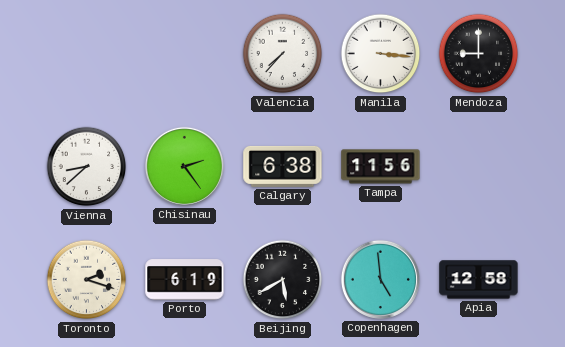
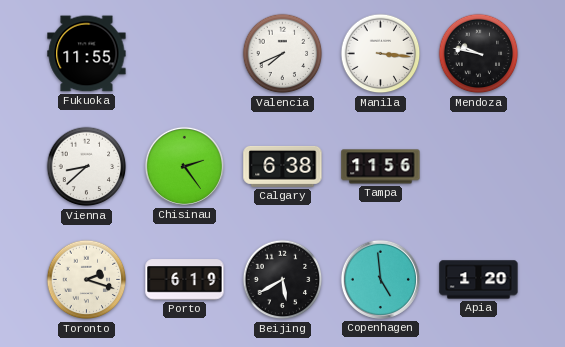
Fukuoka: none -> 11:55
Valencia: 7:37 -> 7:41
Mendoza: 9:00 -> 9:47
Apia: 12:58 -> 1:20
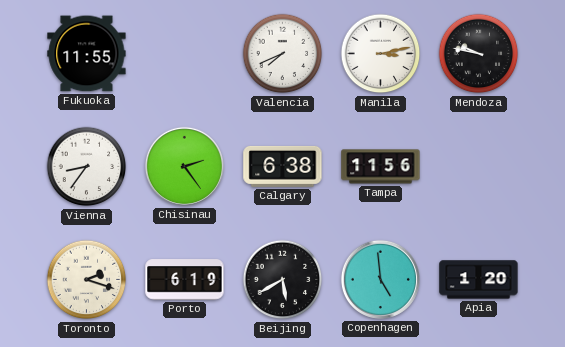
Manila: 3:16 -> 3:13
Vienna: 8:38 -> 8:36
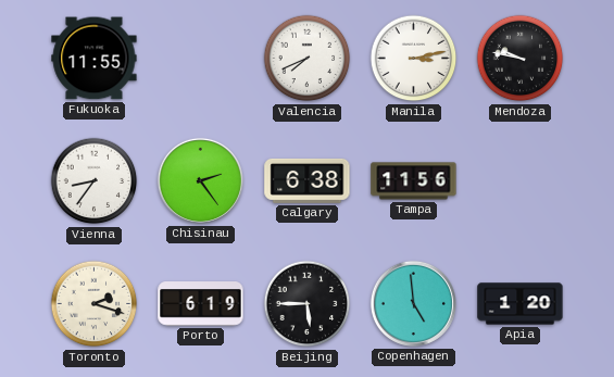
Beijing: 5:40 -> 5:45
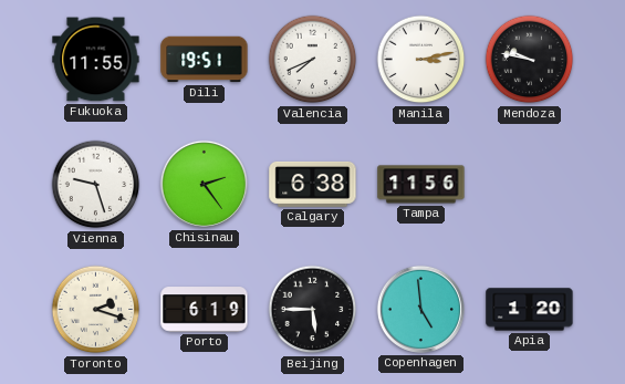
Dili: none -> 19:51
Vienna: 8:36 -> 9:27
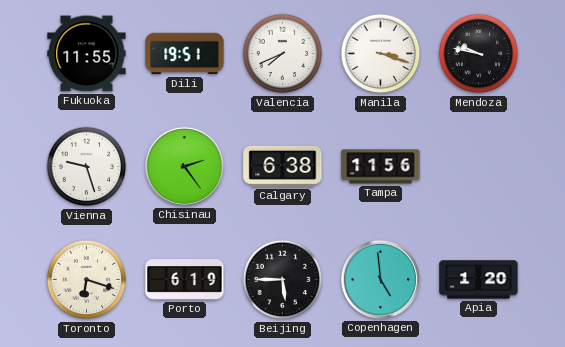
Manila: 3:13 -> 3:18
Toronto: 2:18 -> 6:18
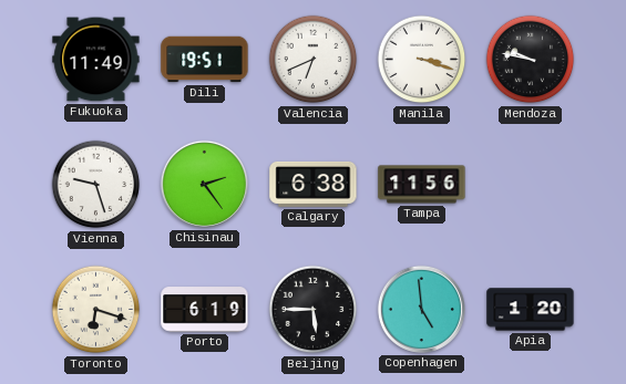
Fukuoka: 11:55 -> 11:49
Valencia: 7:41 -> 6:41
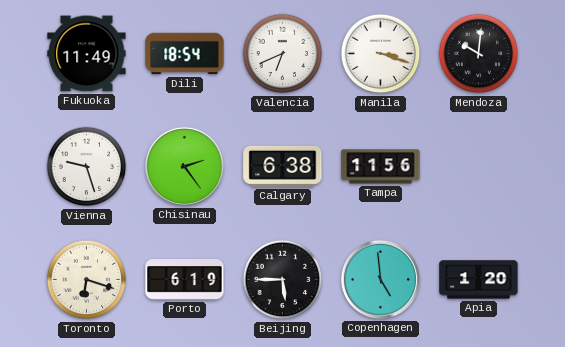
Dili: 19:51 -> 18:54
Mendoza: 9:47 -> 10:01
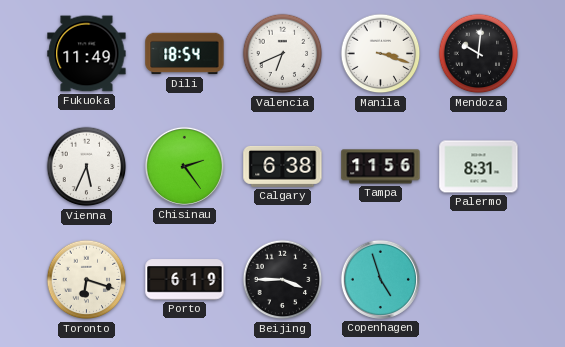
Vienna: 9:27 -> 5:34
Palermo: none -> 8:31
Beijing: 5:45 -> 3:45
Copenhagen: 4:59 -> 4:57
Apia: 1:20 -> none
